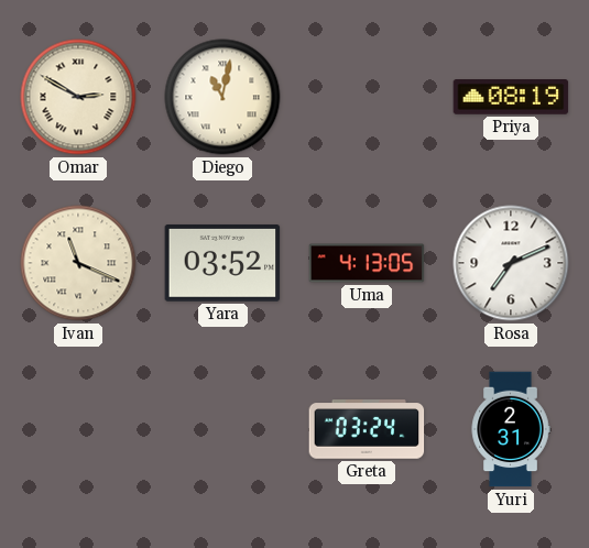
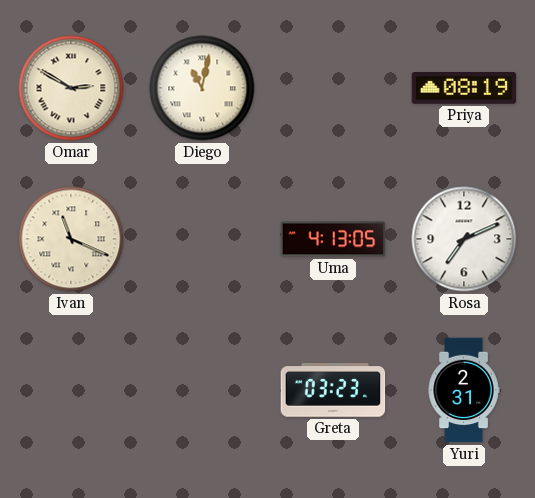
Yara: 03:52 -> none
Greta: 03:24 -> 03:23
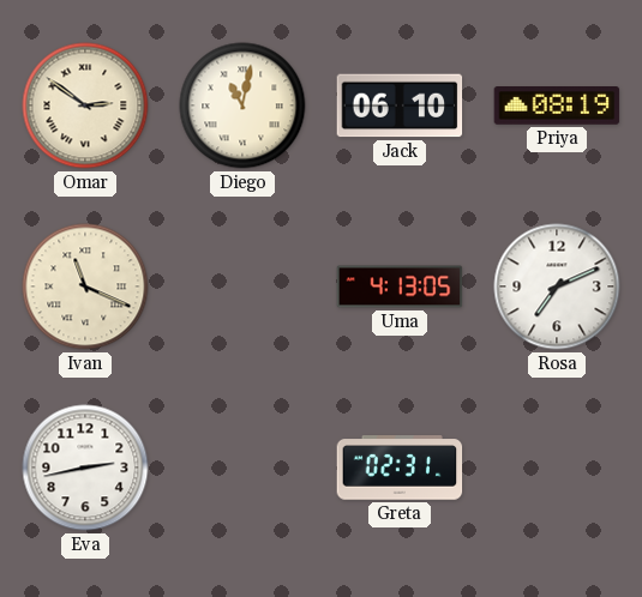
Omar: 2:50 -> 2:51
Jack: none -> 06:10
Eva: none -> 2:43
Greta: 03:23 -> 02:31
Yuri: 2:31 -> none
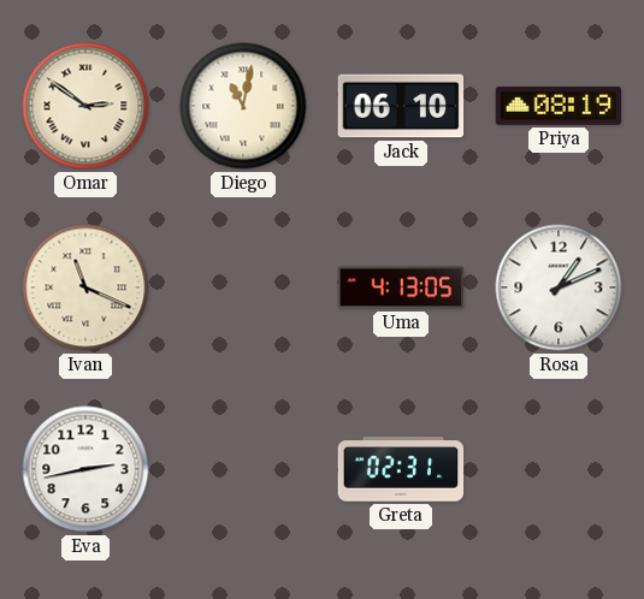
Rosa: 7:11 -> 1:11
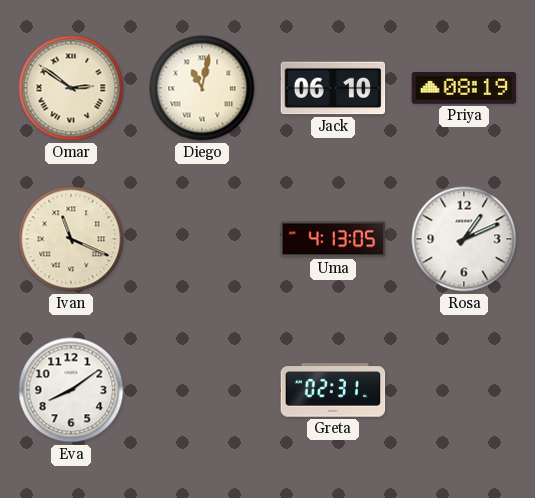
Eva: 2:43 -> 8:09
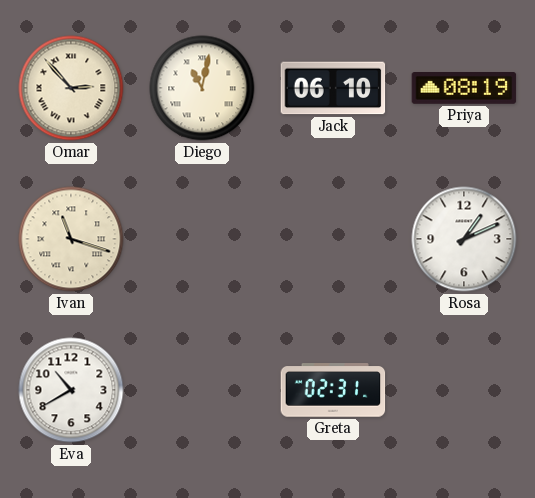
Omar: 2:51 -> 2:53
Ivan: 11:19 -> 11:18
Uma: 4:13 -> none
Eva: 8:09 -> 10:40
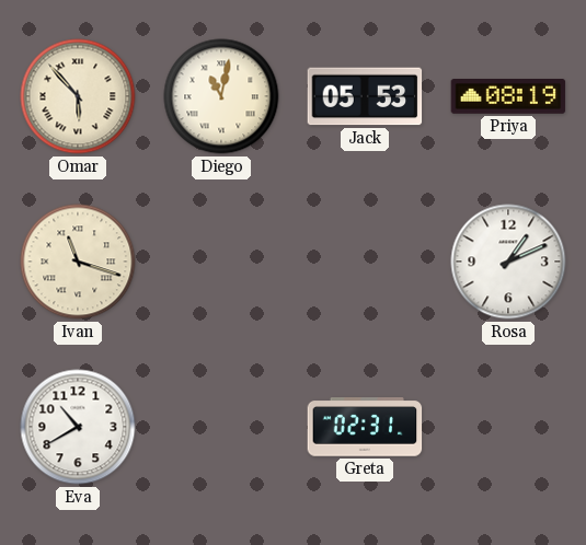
Omar: 2:53 -> 5:53
Jack: 06:10 -> 05:53
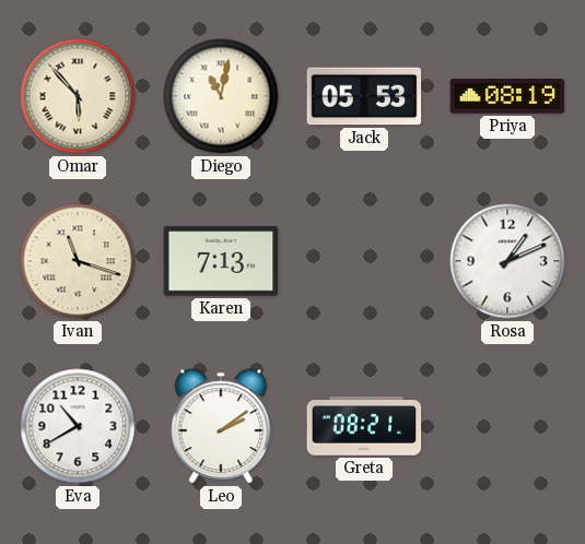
Karen: none -> 7:13
Leo: none -> 2:09
Greta: 02:31 -> 08:21
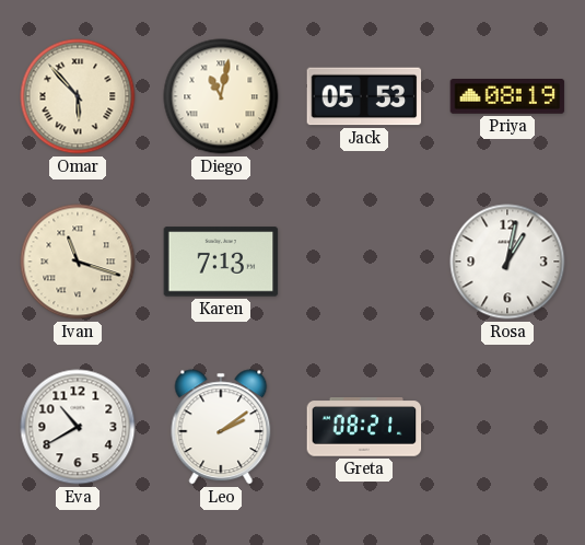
Rosa: 1:11 -> 1:02
